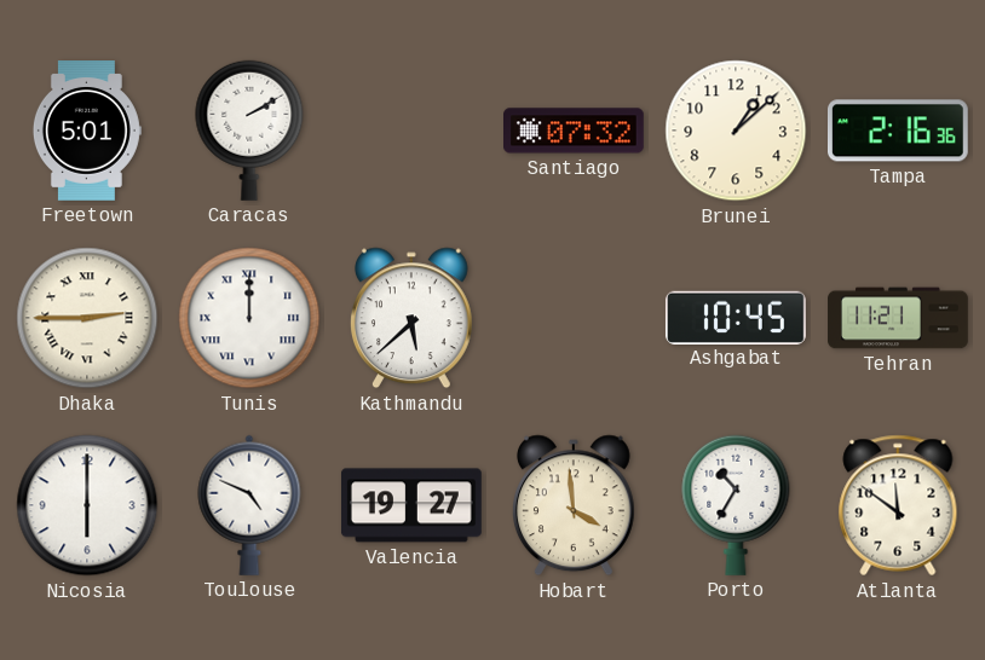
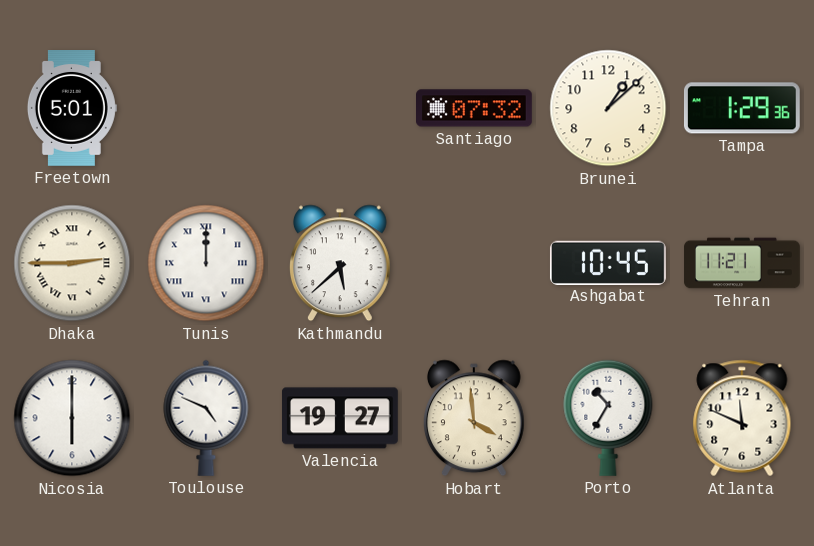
Caracas: 2:10 -> none
Tampa: 2:16 -> 1:29
Atlanta: 11:51 -> 11:49
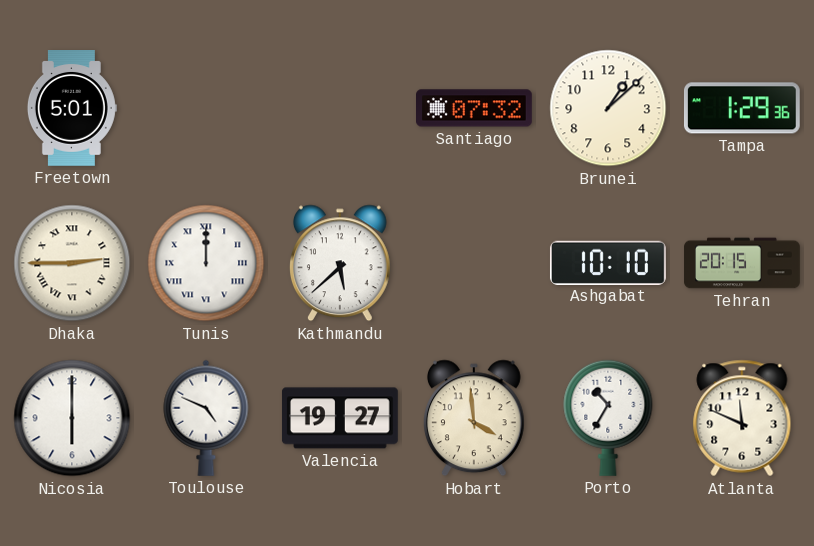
Ashgabat: 10:45 -> 10:10
Tehran: 11:21 -> 20:15
